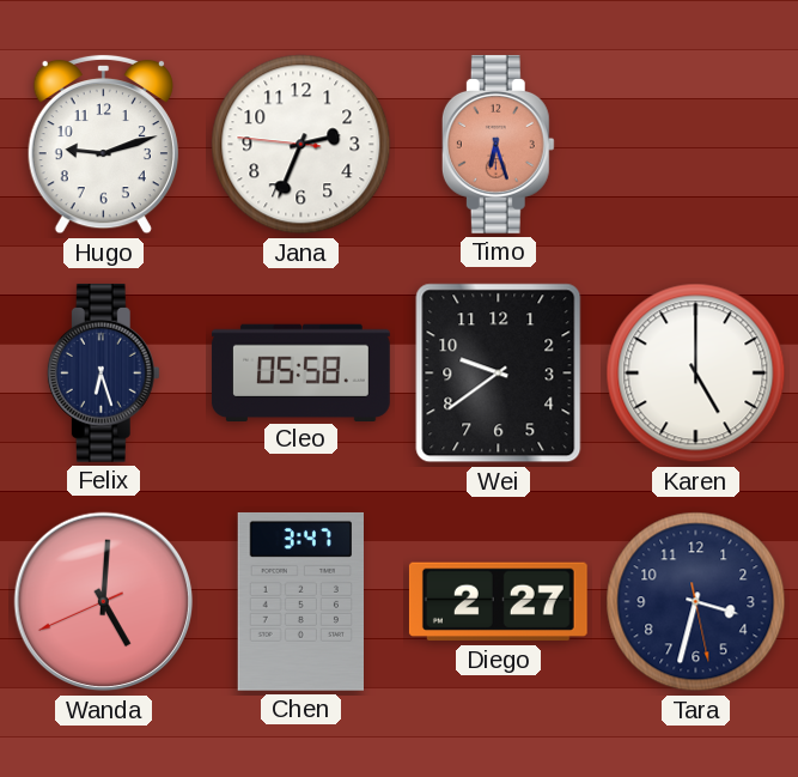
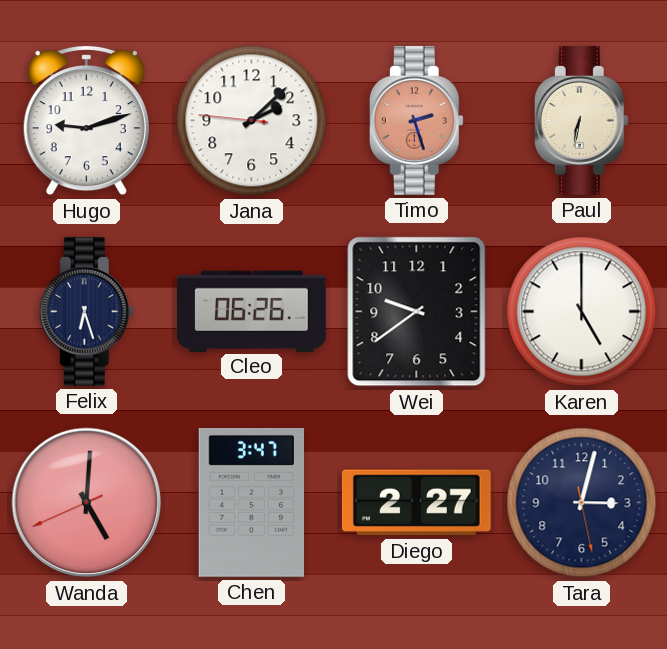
Jana: 2:33 -> 2:07
Timo: 6:27 -> 2:27
Paul: none -> 6:32
Cleo: 05:58 -> 06:26
Tara: 3:32 -> 3:02
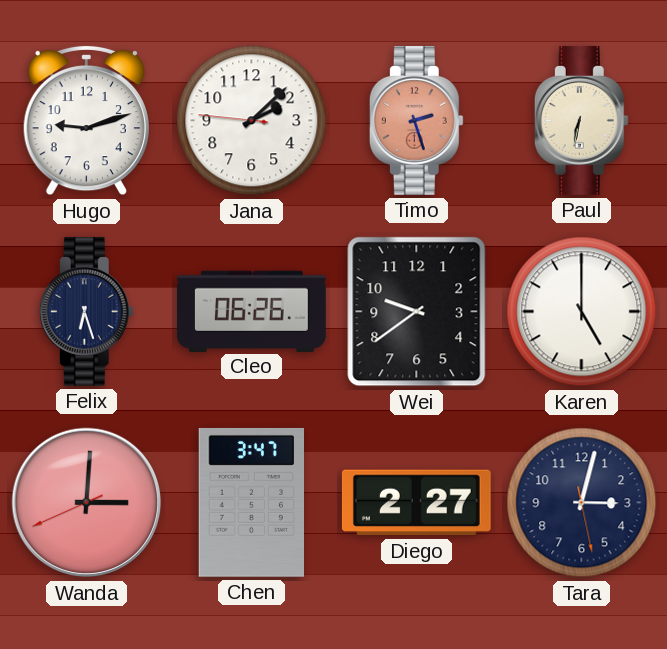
Wanda: 5:00 -> 3:00
